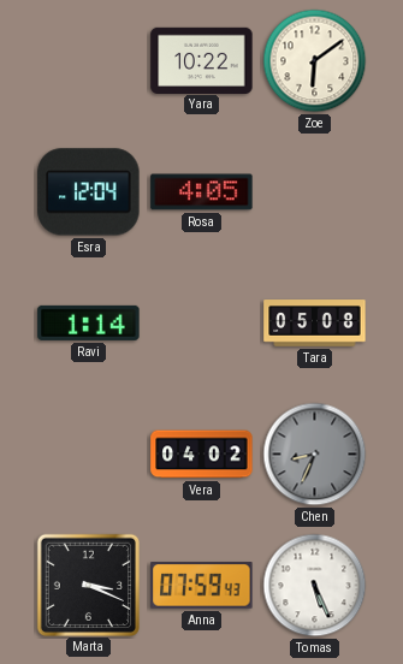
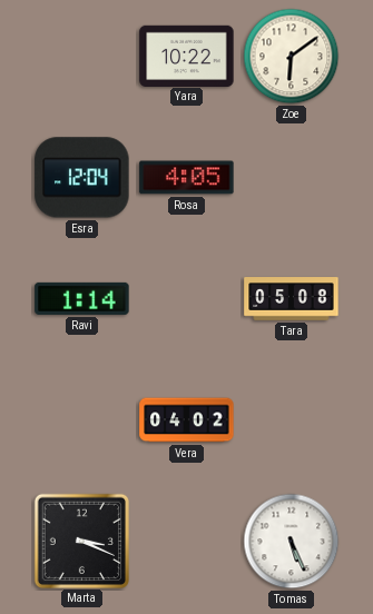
Chen: 8:34 -> none
Anna: 07:59 -> none
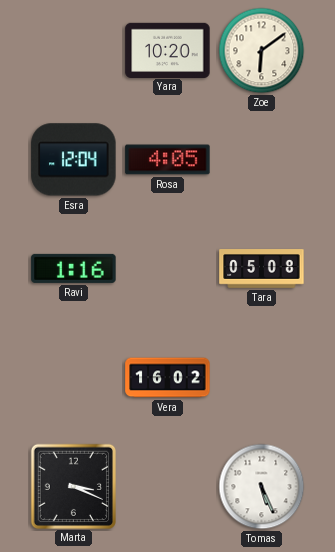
Yara: 10:22 -> 10:20
Ravi: 1:14 -> 1:16
Vera: 04:02 -> 16:02
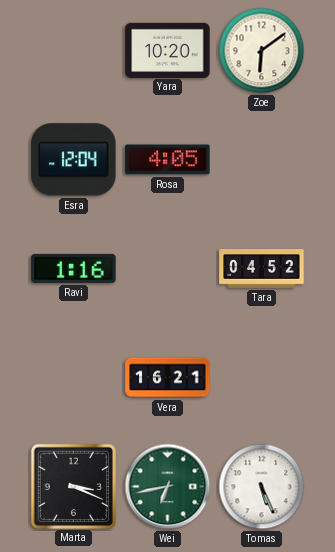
Tara: 05:08 -> 04:52
Vera: 16:02 -> 16:21
Wei: none -> 6:43
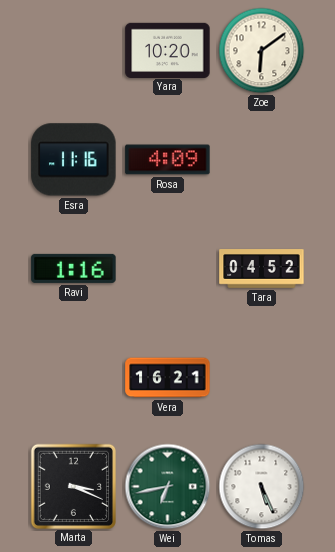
Esra: 12:04 -> 11:16
Rosa: 4:05 -> 4:09
